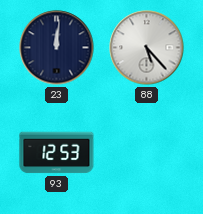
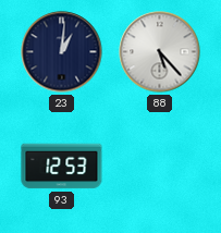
23: 12:01 -> 1:01
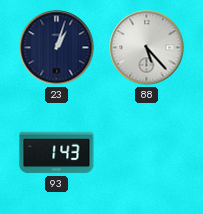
23: 1:01 -> 1:03
93: 12:53 -> 1:43
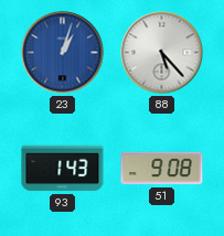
23 dial: navy -> blue
51: none -> 9:08
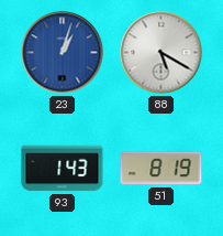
88: 5:23 -> 5:20
51: 9:08 -> 8:19
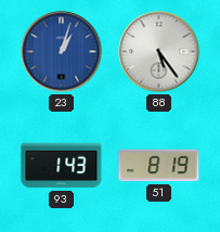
88: 5:20 -> 5:24
